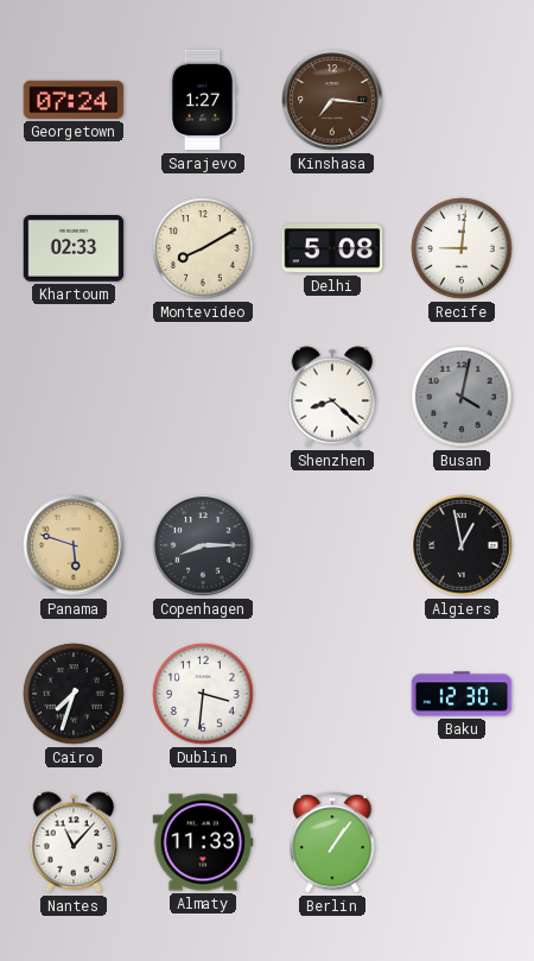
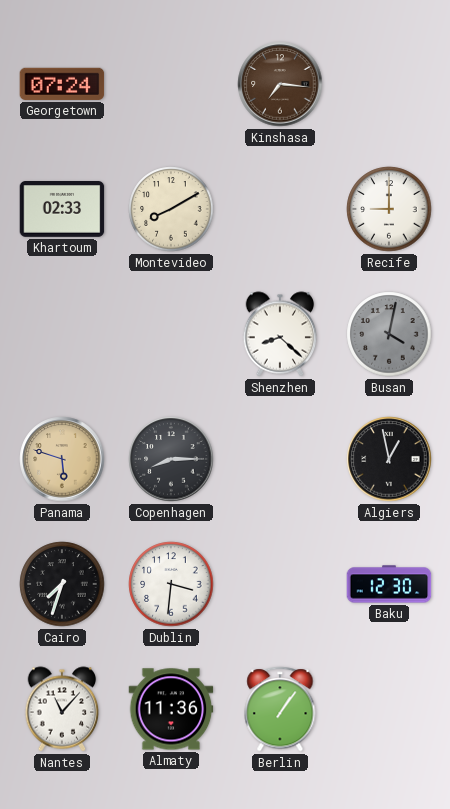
Sarajevo: 1:27 -> none
Delhi: 5:08 -> none
Recife: 9:01 -> 9:00
Almaty: 11:33 -> 11:36
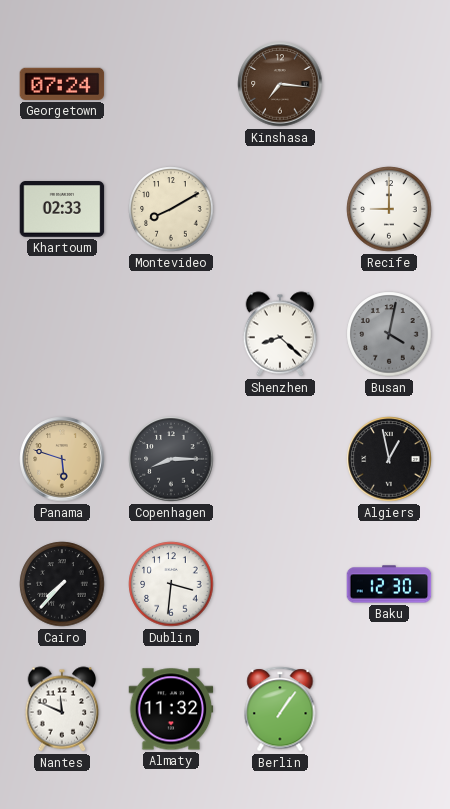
Cairo: 7:33 -> 7:37
Nantes: 11:07 -> 11:49
Almaty: 11:36 -> 11:32
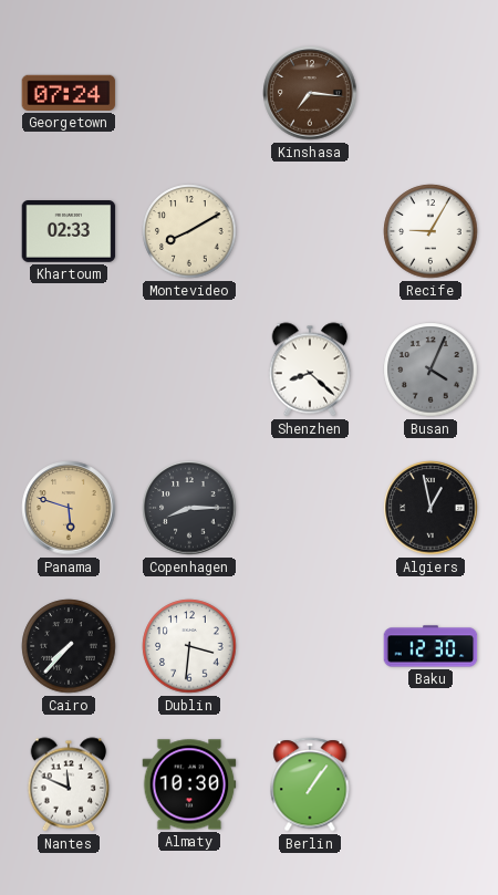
Recife: 9:00 -> 9:05
Busan: 4:02 -> 4:04
Almaty: 11:32 -> 10:30
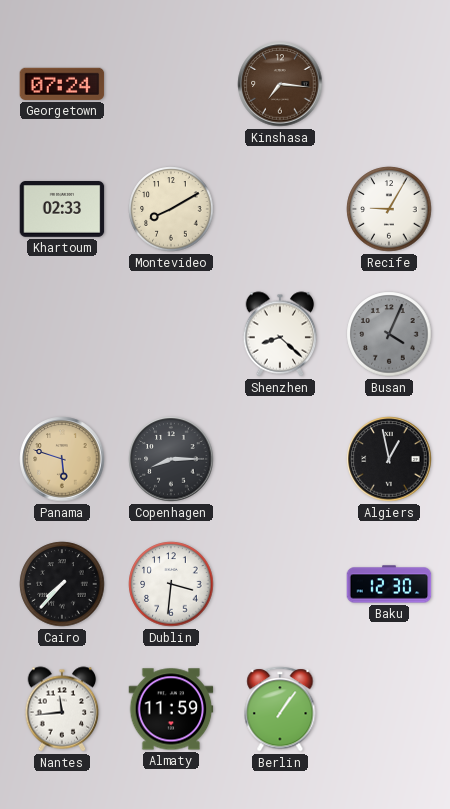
Nantes: 11:49 -> 11:44
Almaty: 10:30 -> 11:59
